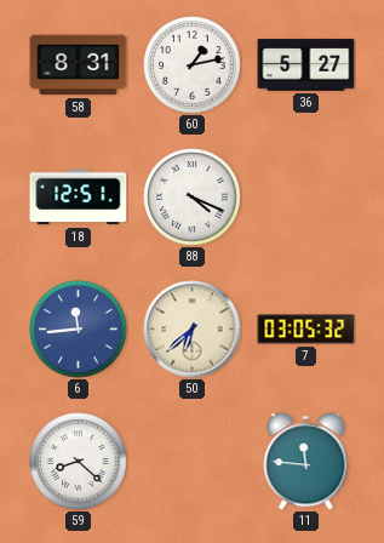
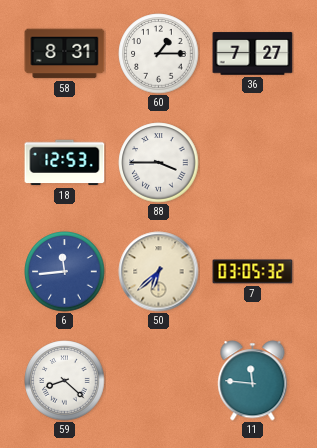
60: 1:13 -> 1:15
36: 5:27 -> 7:27
18: 12:51 -> 12:53
88: 4:19 -> 3:45
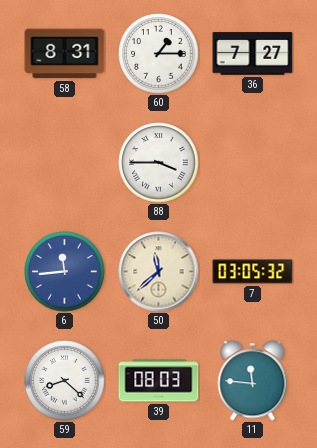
18: 12:53 -> none
50: 6:38 -> 11:38
39: none -> 08:03
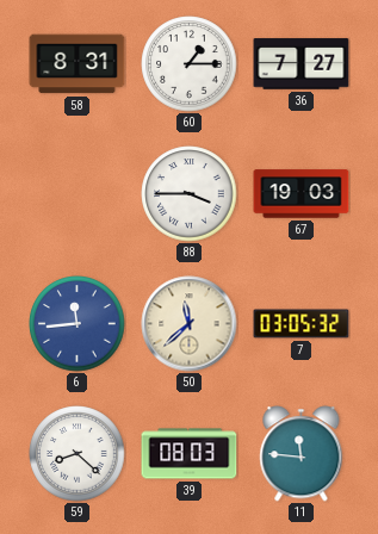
67: none -> 19:03
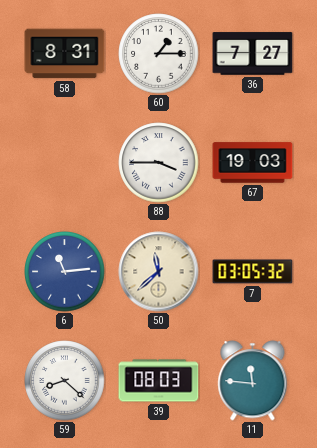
6: 11:44 -> 11:14
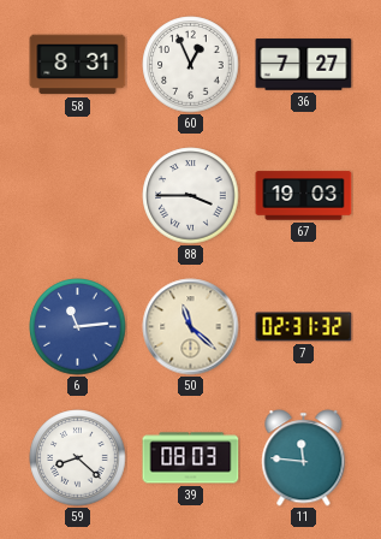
60: 1:15 -> 12:56
50: 11:38 -> 11:22
7: 03:05 -> 02:31
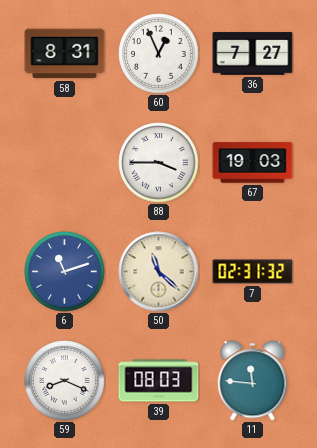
6: 11:14 -> 11:12
59: 8:22 -> 8:19
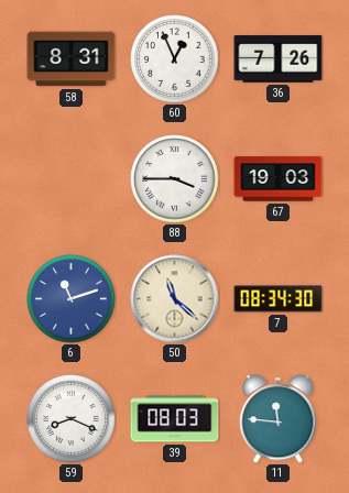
36: 7:27 -> 7:26
7: 02:31 -> 08:34
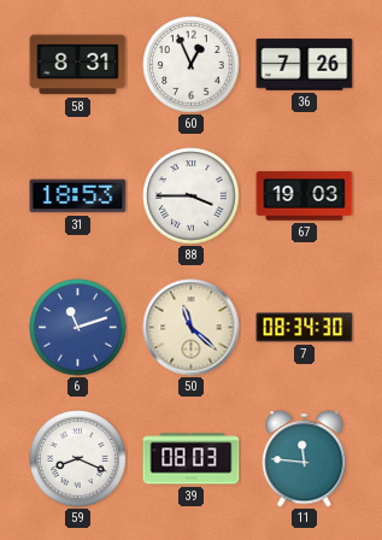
31: none -> 18:53
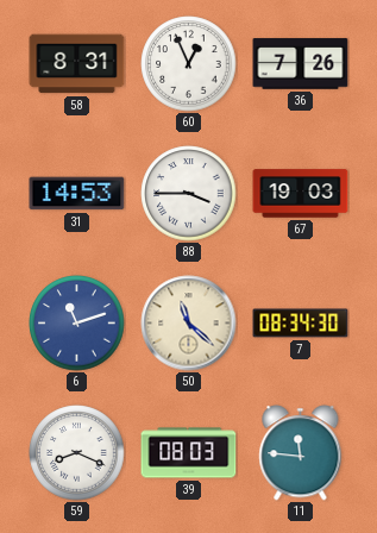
31: 18:53 -> 14:53
